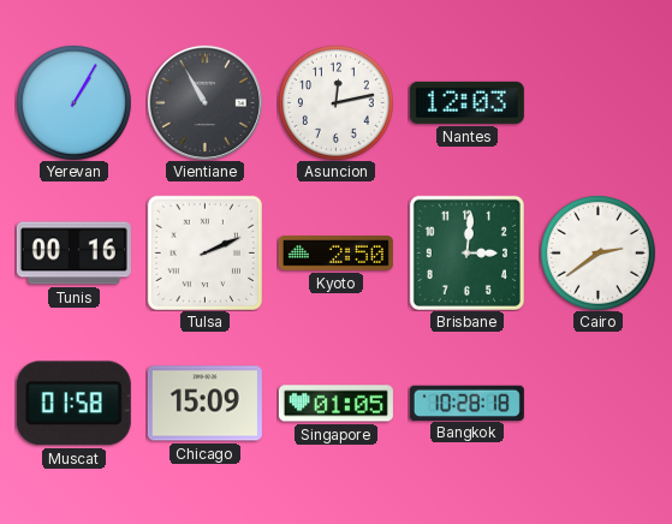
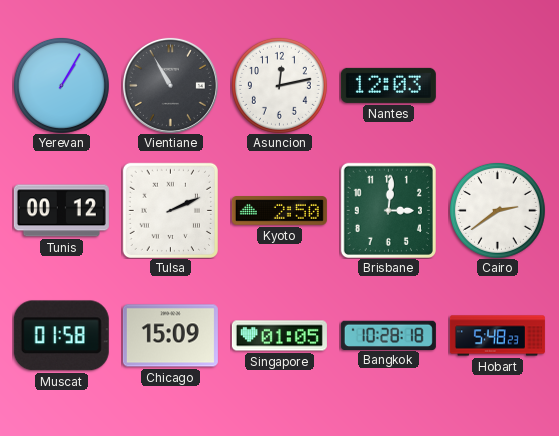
Tunis: 00:16 -> 00:12
Hobart: none -> 5:48
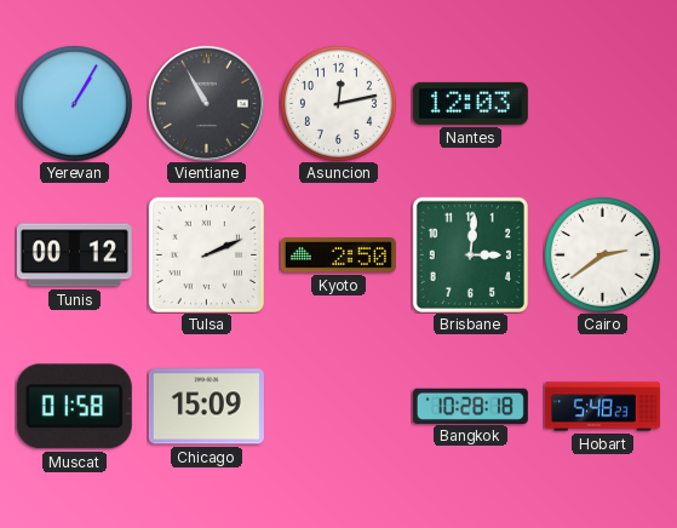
Singapore: 01:05 -> none
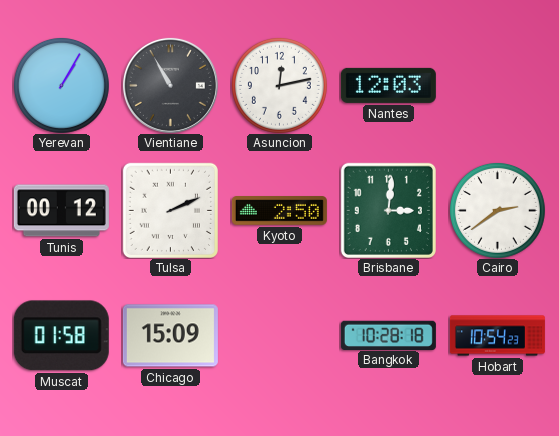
Hobart: 5:48 -> 10:54
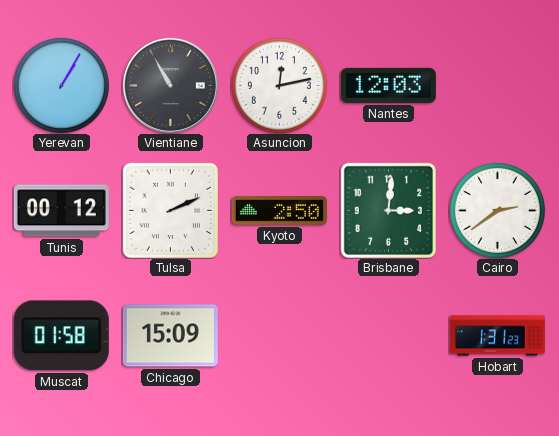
Bangkok: 10:28 -> none
Hobart: 10:54 -> 1:31
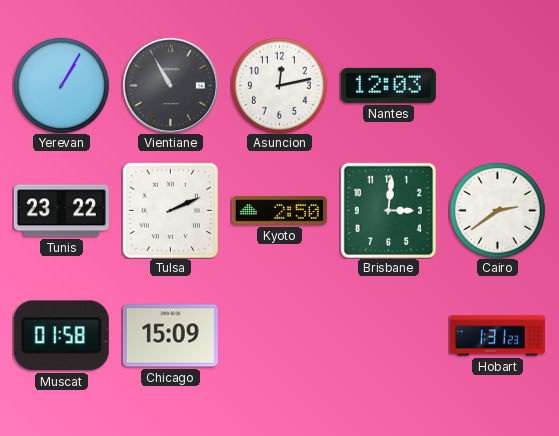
Tunis: 00:12 -> 23:22
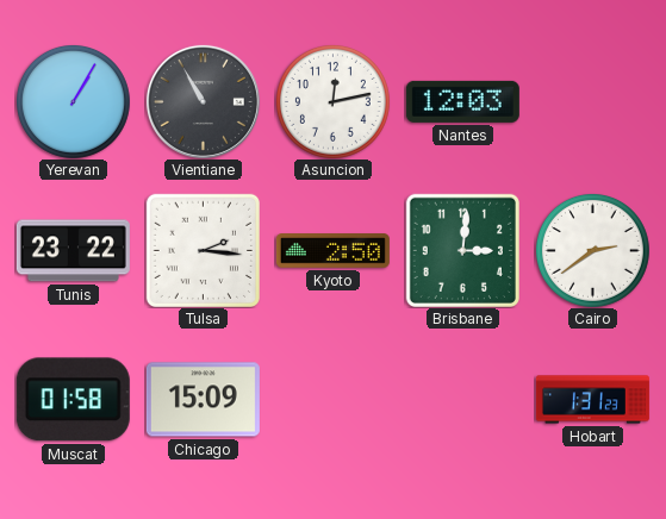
Tulsa: 2:11 -> 2:16
